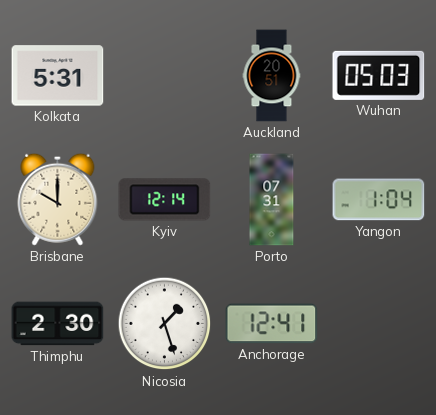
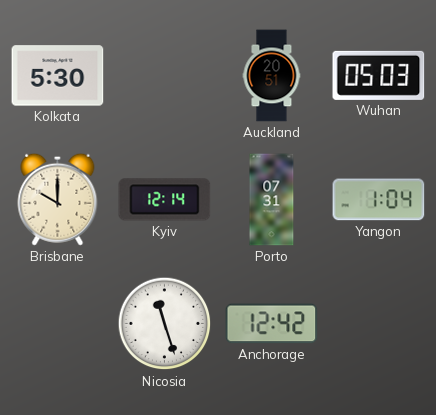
Kolkata: 5:31 -> 5:30
Thimphu: 2:30 -> none
Nicosia: 1:27 -> 11:27
Anchorage: 12:41 -> 12:42
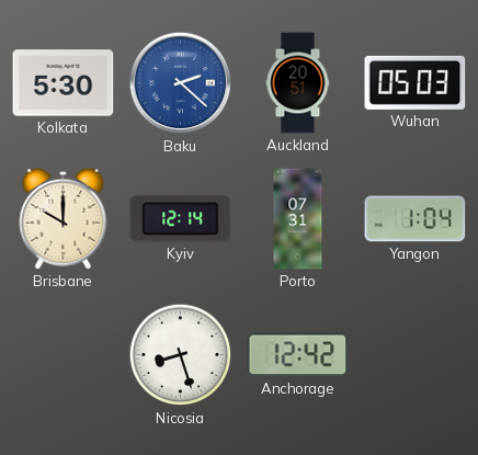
Baku: none -> 2:22
Nicosia: 11:27 -> 8:27
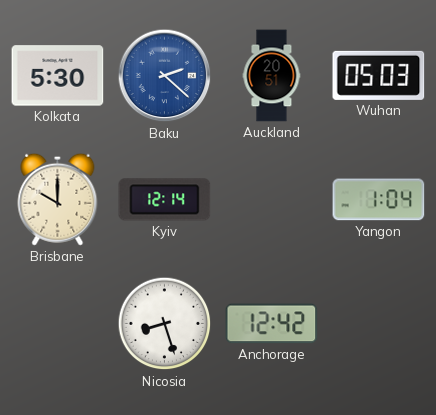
Porto: 07:31 -> none
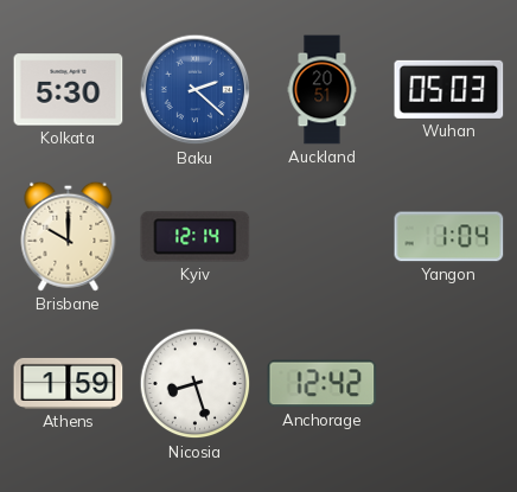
Athens: none -> 1:59
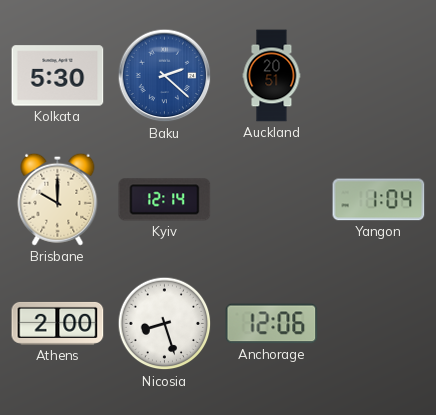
Wuhan: 05:03 -> none
Athens: 1:59 -> 2:00
Anchorage: 12:42 -> 12:06
